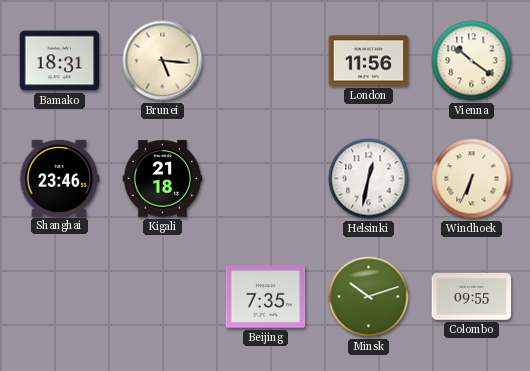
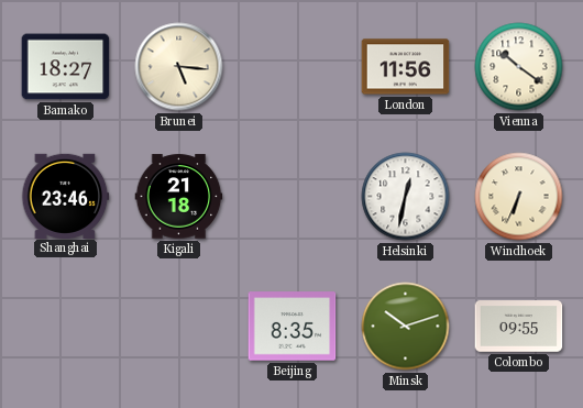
Bamako: 18:31 -> 18:27
Beijing: 7:35 -> 8:35
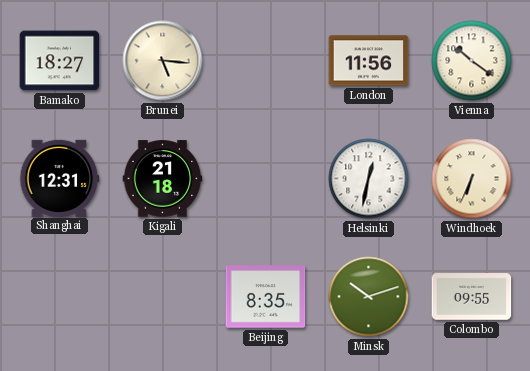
Shanghai: 23:46 -> 12:31
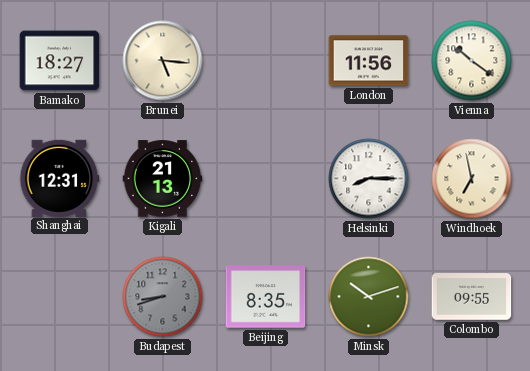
Kigali: 21:18 -> 21:13
Helsinki: 12:32 -> 8:15
Windhoek: 6:34 -> 6:58
Budapest: none -> 8:42
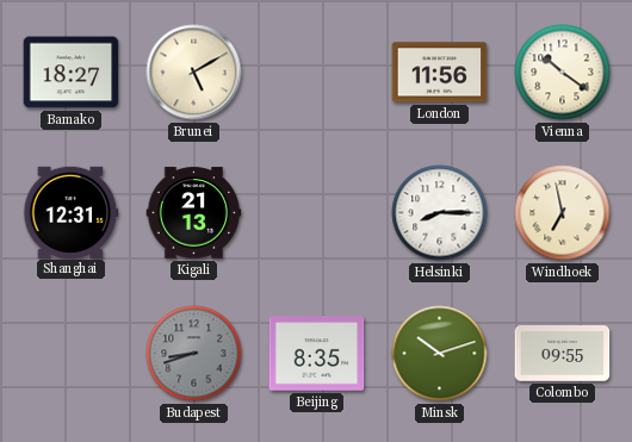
Brunei: 5:16 -> 5:10
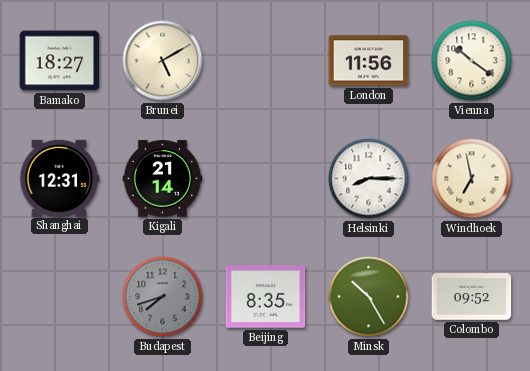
Kigali: 21:13 -> 21:14
Budapest: 8:42 -> 7:42
Minsk: 10:12 -> 10:25
Colombo: 09:55 -> 09:52
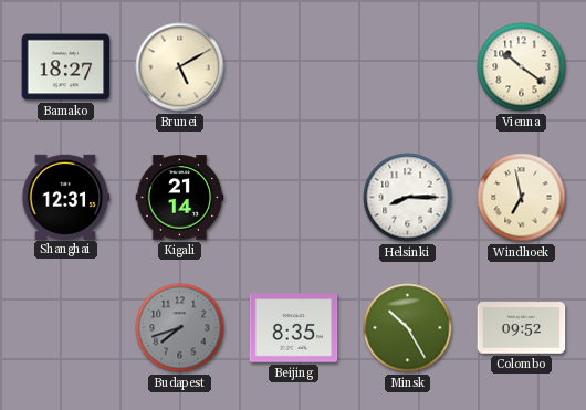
London: 11:56 -> none
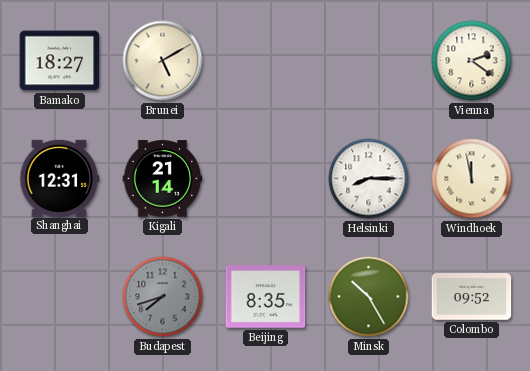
Vienna: 10:21 -> 2:21
Windhoek: 6:58 -> 11:58
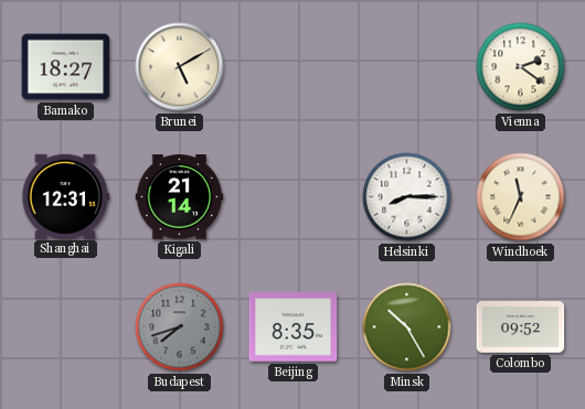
Windhoek: 11:58 -> 11:34
